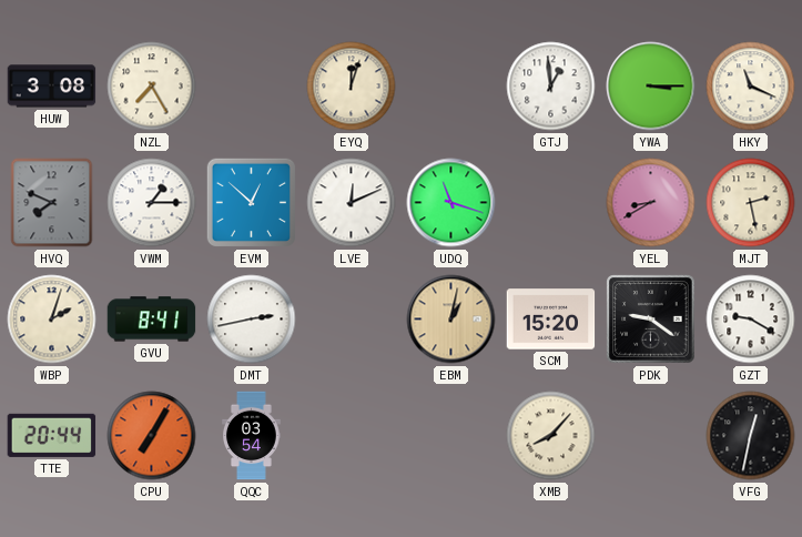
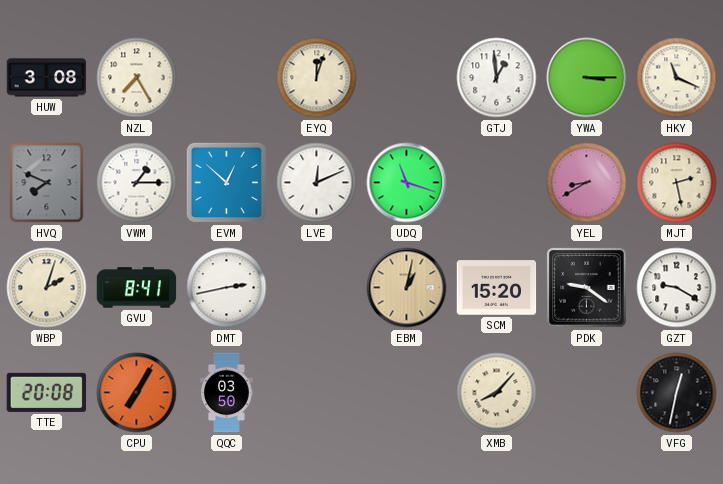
TTE: 20:44 -> 20:08
QQC: 03:54 -> 03:50
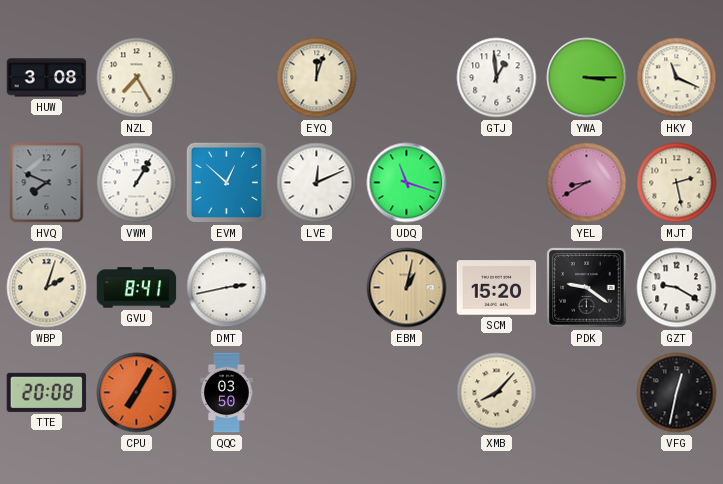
VWM: 1:15 -> 1:05
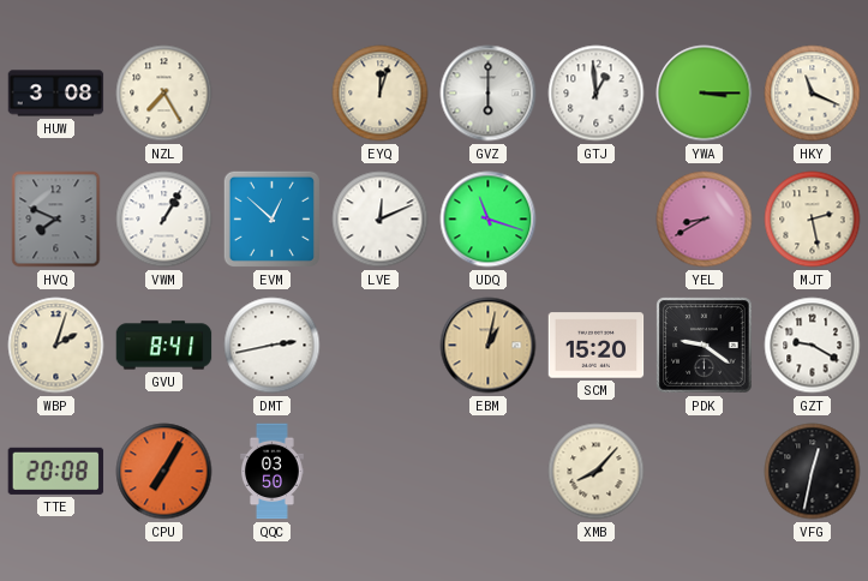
GVZ: none -> 6:00
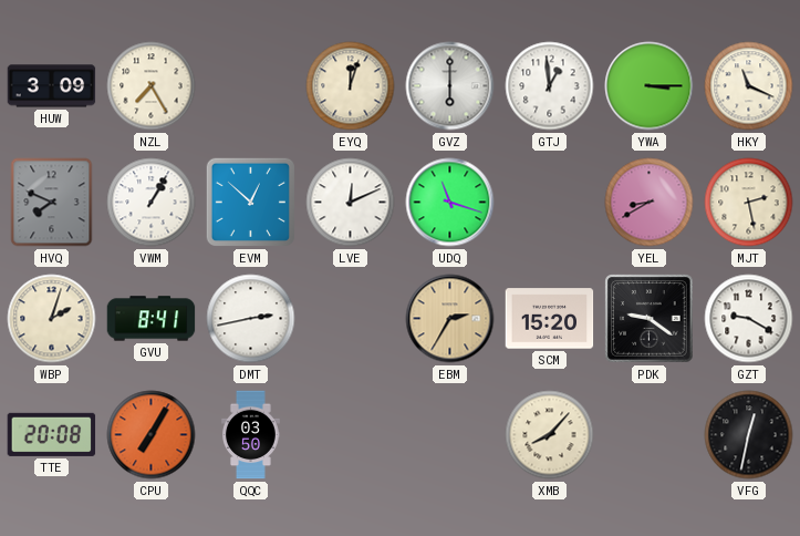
HUW: 3:08 -> 3:09
EBM: 1:02 -> 2:35
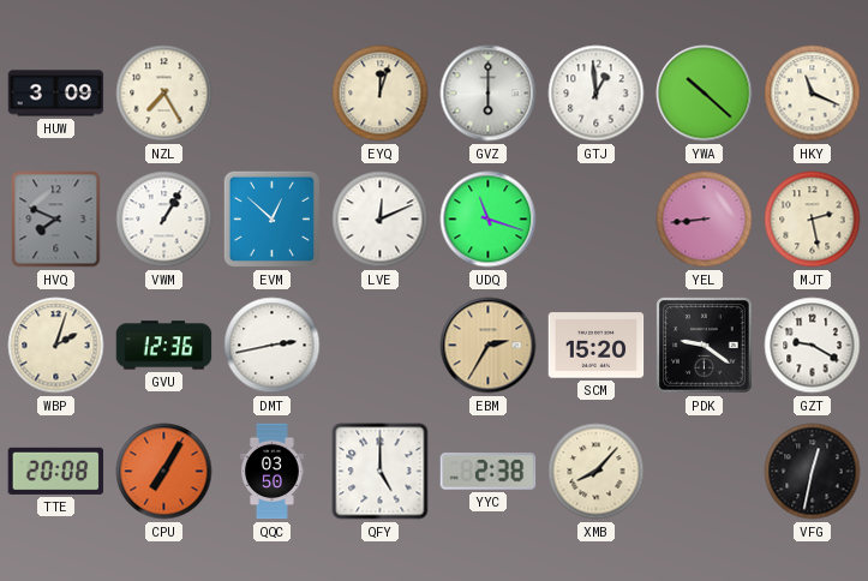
YWA: 3:15 -> 10:22
YEL: 8:40 -> 8:44
GVU: 8:41 -> 12:36
QFY: none -> 5:00
YYC: none -> 2:38
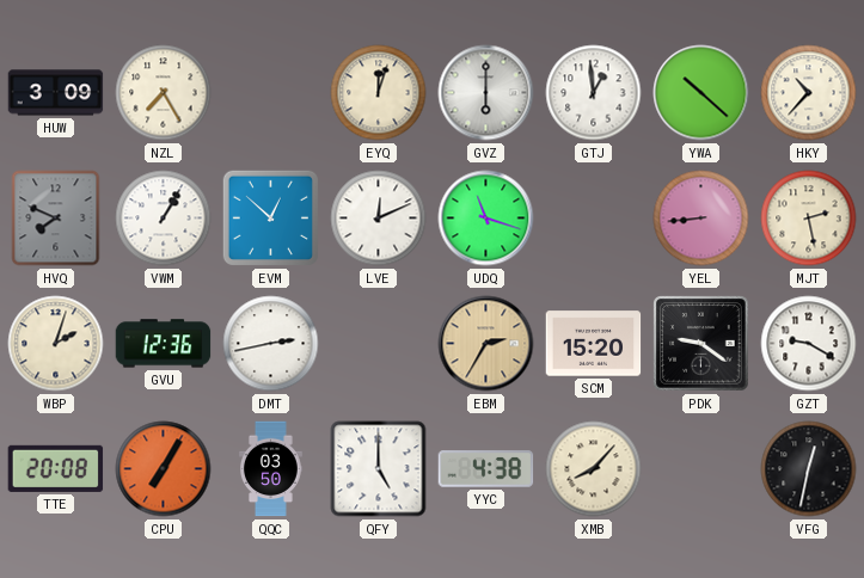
HKY: 11:19 -> 10:37
YYC: 2:38 -> 4:38
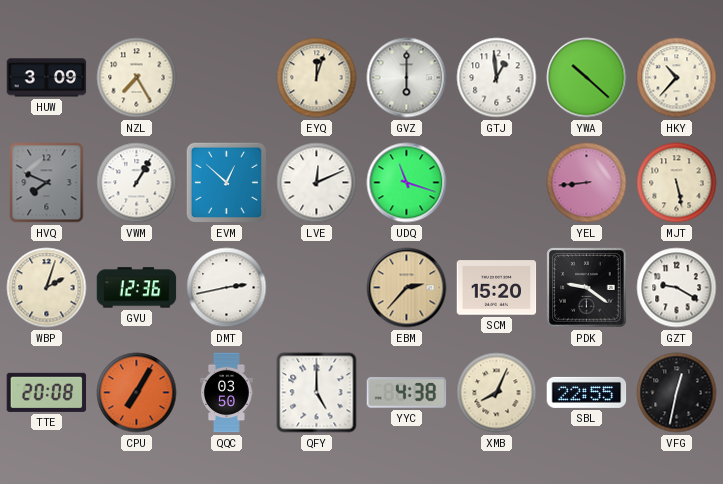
MJT: 2:28 -> 5:28
EBM: 2:35 -> 2:37
XMB: 8:07 -> 8:04
SBL: none -> 22:55
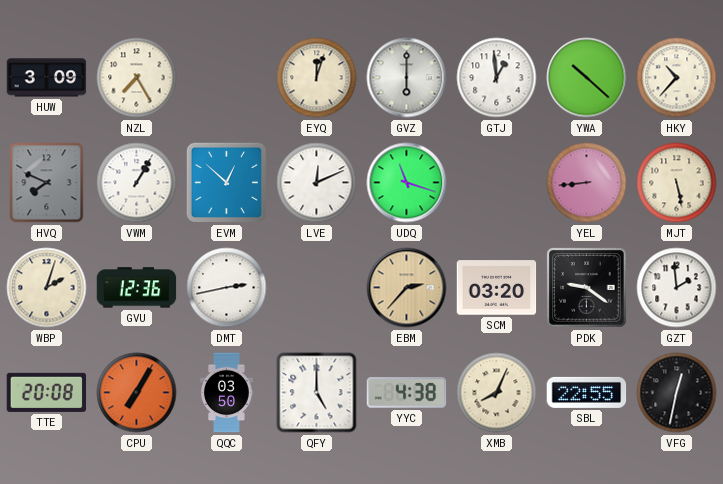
SCM: 15:20 -> 03:20
GZT: 9:20 -> 1:59
